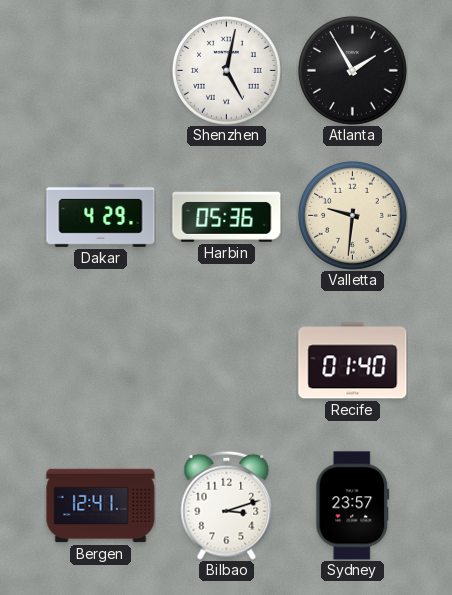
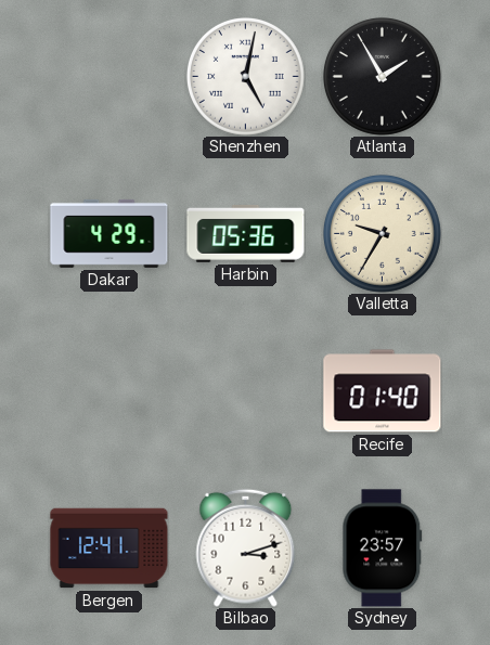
Valletta: 9:31 -> 9:35
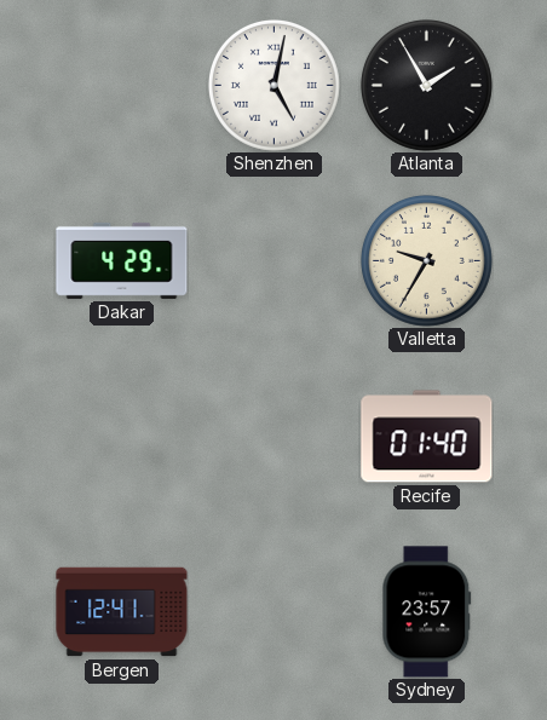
Harbin: 05:36 -> none
Bilbao: 3:12 -> none
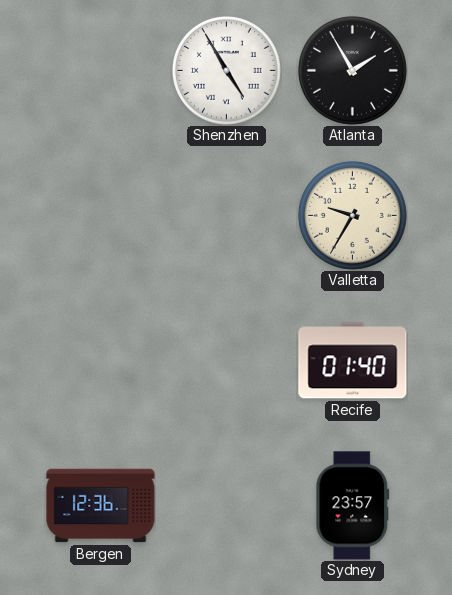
Shenzhen: 5:02 -> 4:55
Dakar: 4:29 -> none
Bergen: 12:41 -> 12:36
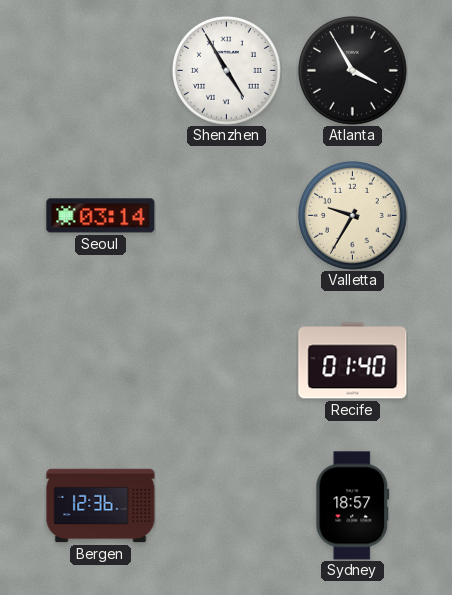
Atlanta: 1:55 -> 3:55
Seoul: none -> 03:14
Sydney: 23:57 -> 18:57
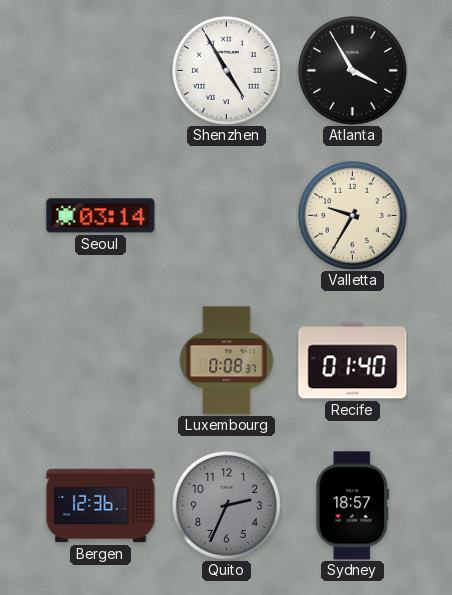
Luxembourg: none -> 0:08
Quito: none -> 2:34
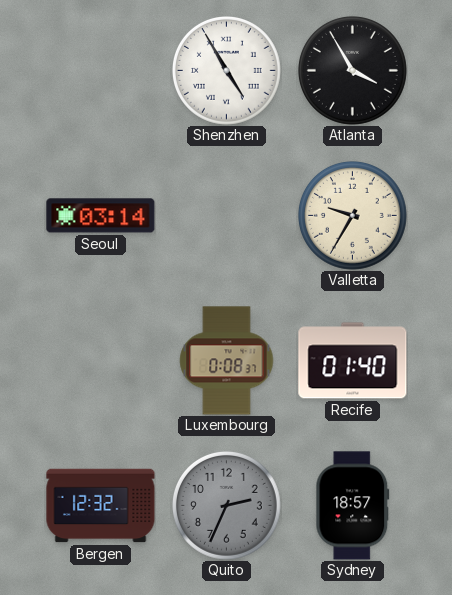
Bergen: 12:36 -> 12:32
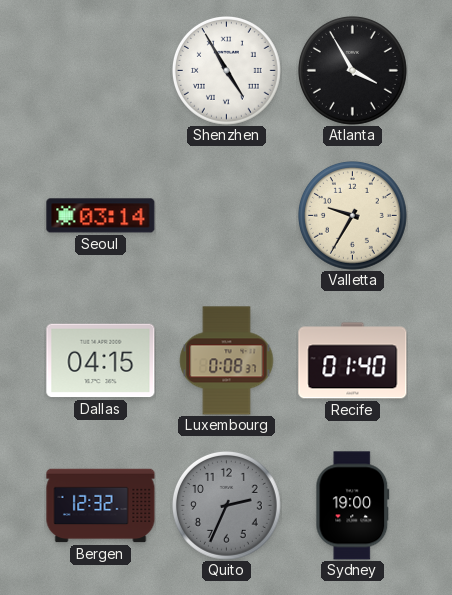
Dallas: none -> 04:15
Sydney: 18:57 -> 19:00
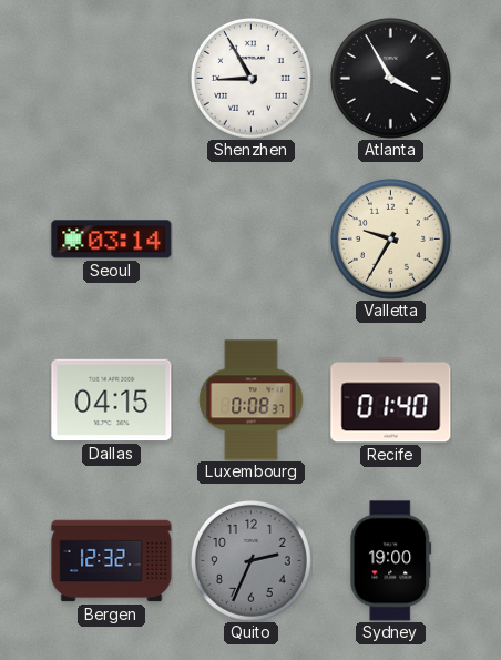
Shenzhen: 4:55 -> 8:55
